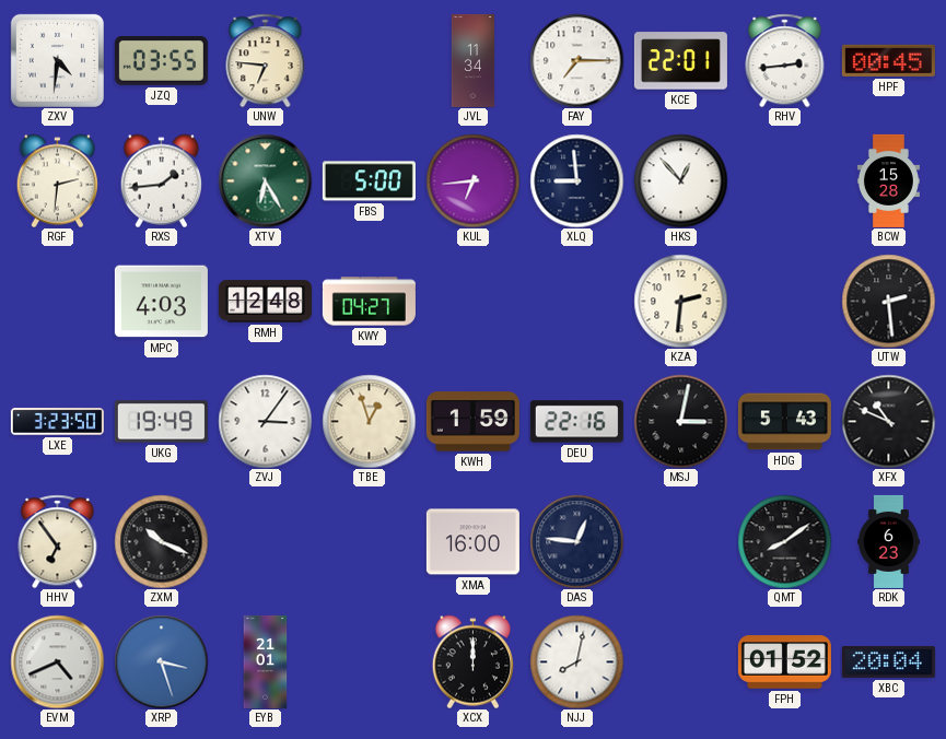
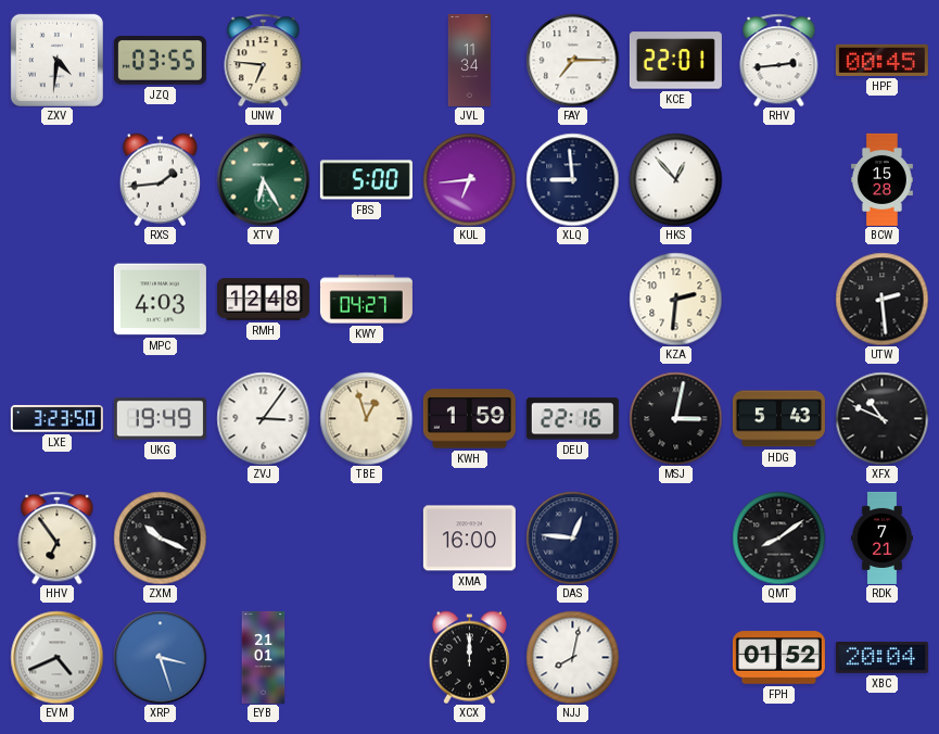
RGF: 2:31 -> none
RDK: 6:23 -> 7:21
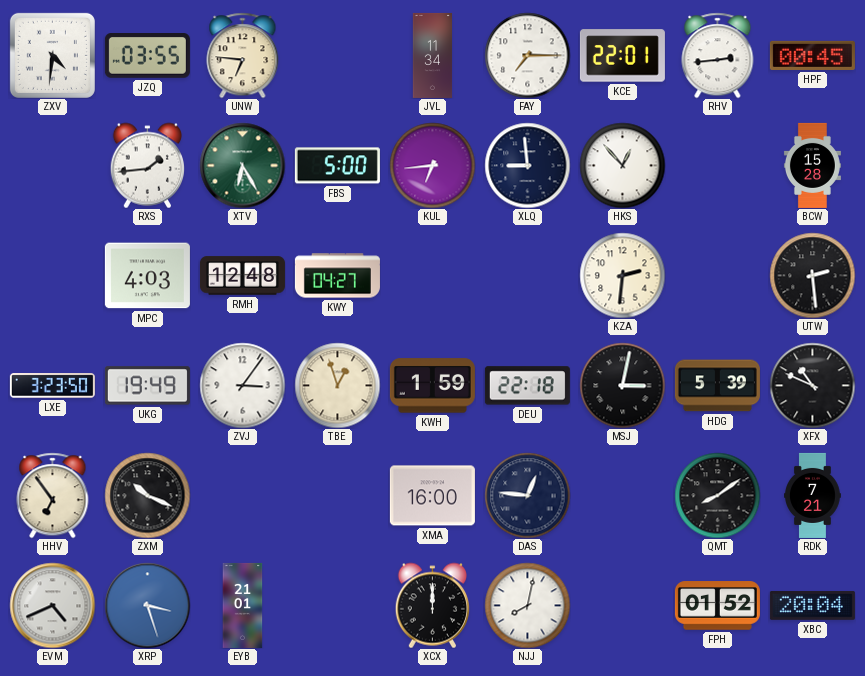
DEU: 22:16 -> 22:18
HDG: 5:43 -> 5:39
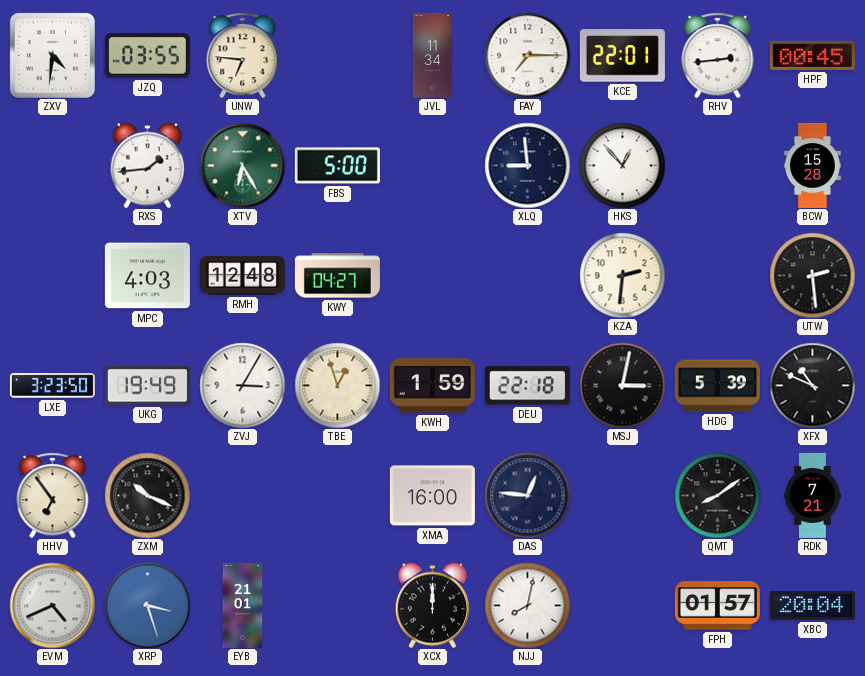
KUL: 6:44 -> none
ZVJ: 3:06 -> 3:05
FPH: 01:52 -> 01:57
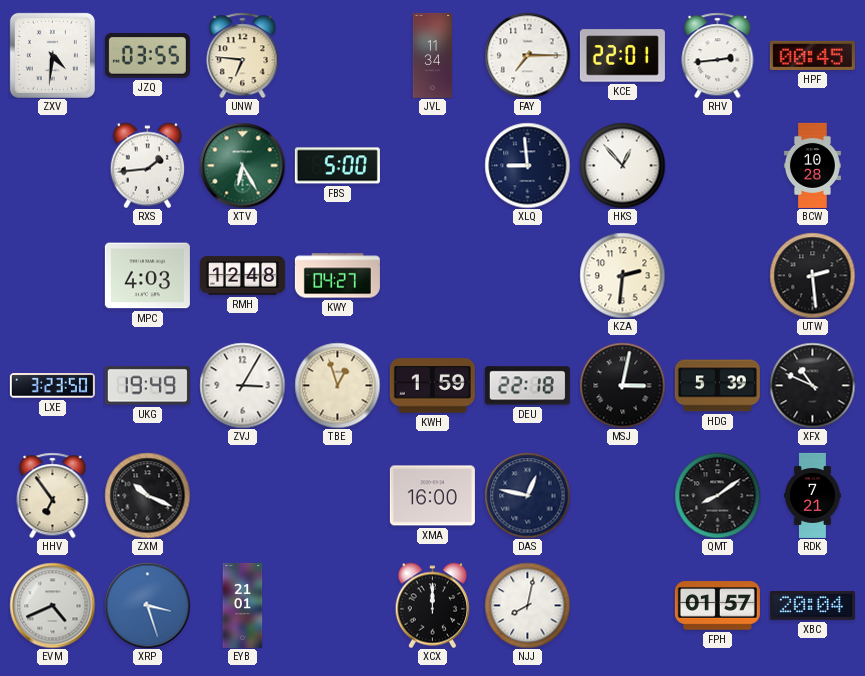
BCW: 15:28 -> 10:28
DAS: 12:46 -> 12:47
